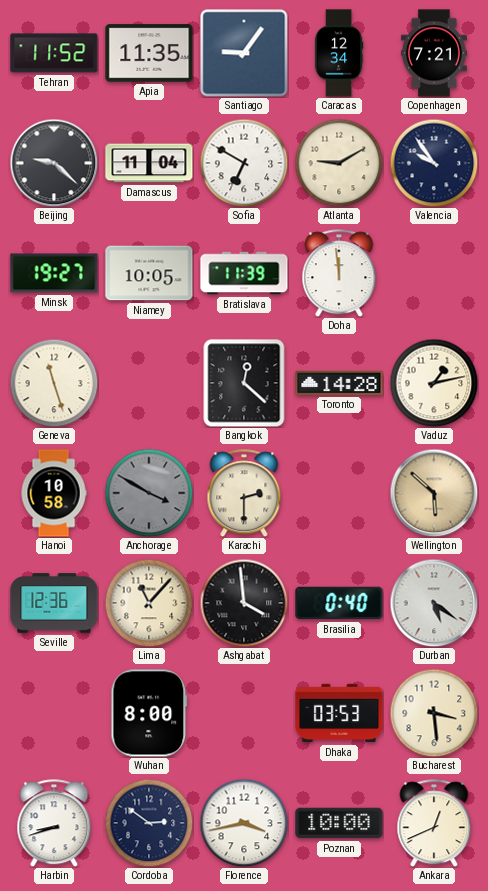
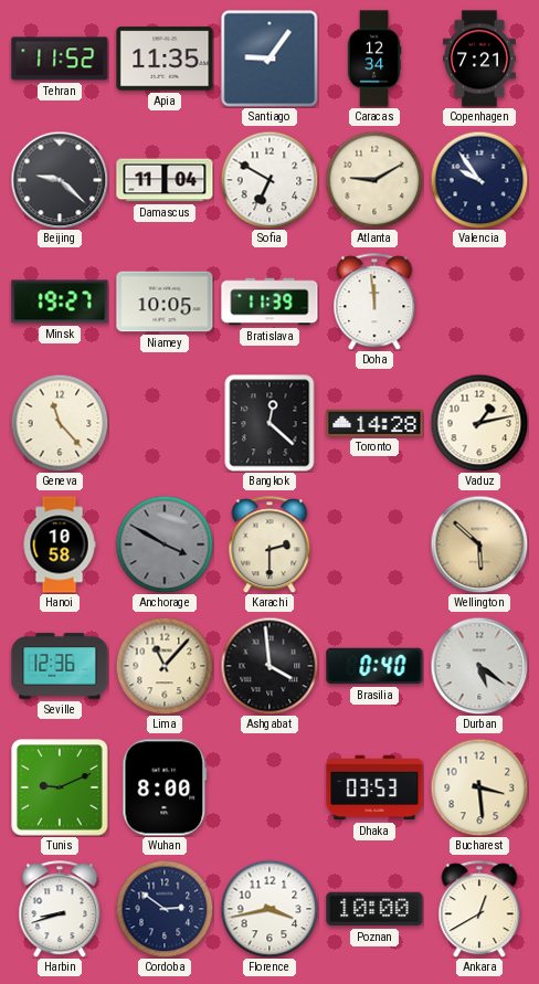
Geneva: 11:27 -> 11:23
Tunis: none -> 9:11
Ankara: 12:41 -> 12:40
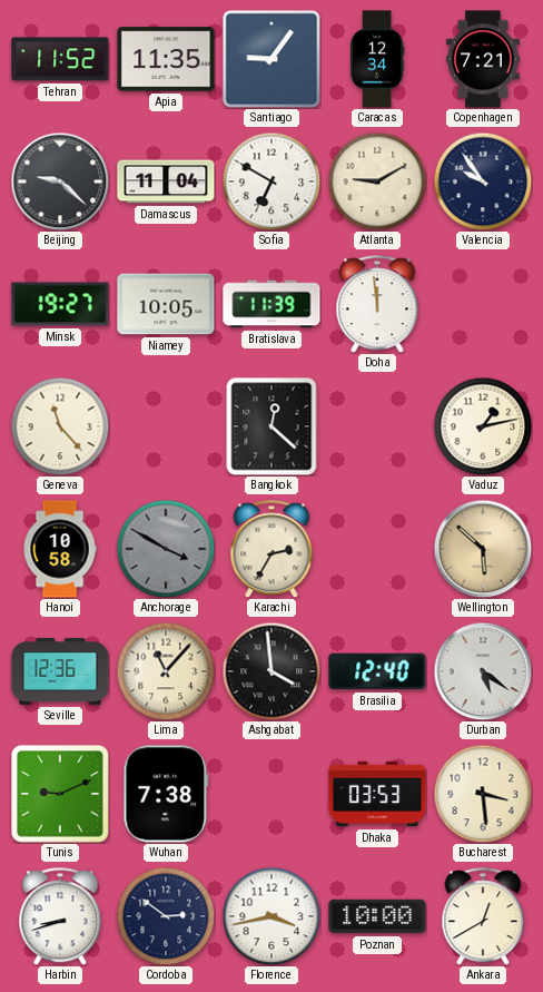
Toronto: 14:28 -> none
Karachi: 2:30 -> 2:35
Brasilia: 0:40 -> 12:40
Wuhan: 8:00 -> 7:38
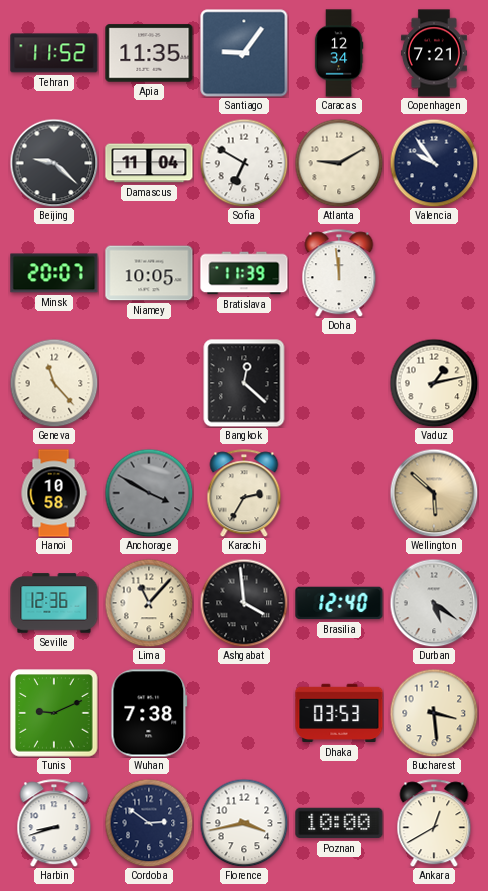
Minsk: 19:27 -> 20:07
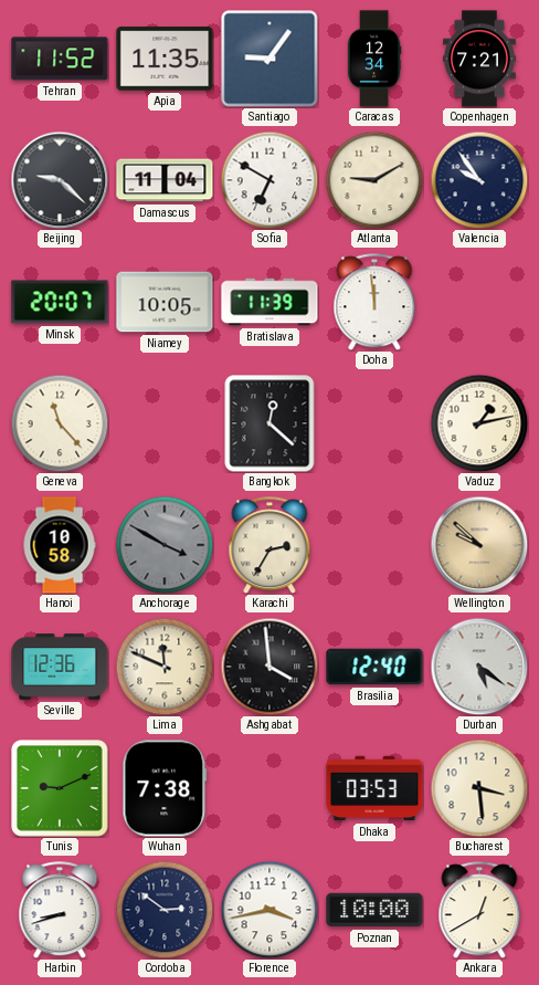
Wellington: 5:52 -> 9:52
Lima: 11:07 -> 11:49
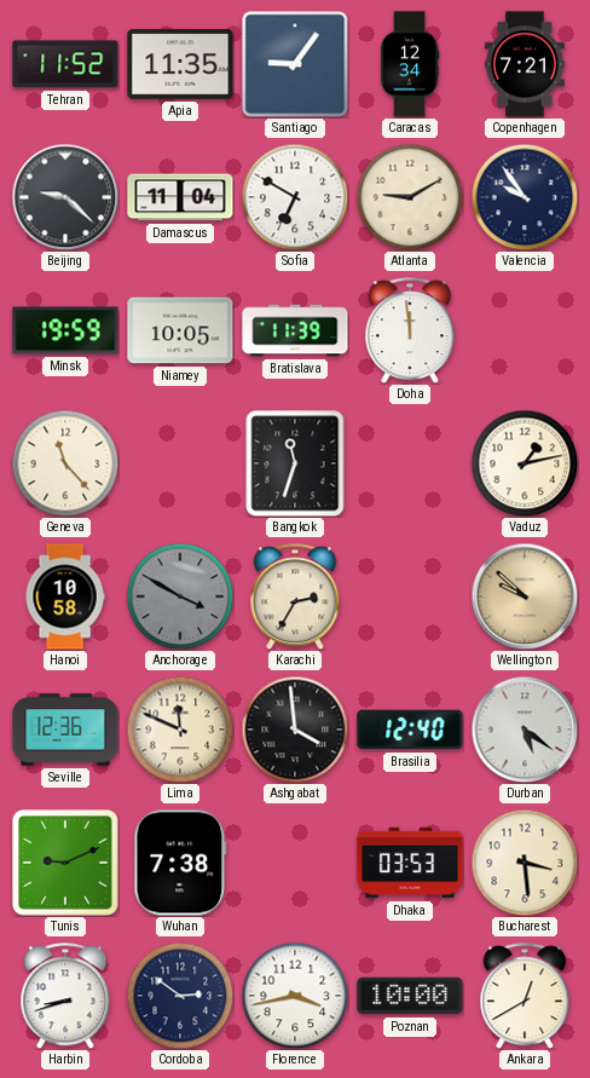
Minsk: 20:07 -> 19:59
Bangkok: 12:22 -> 11:33
